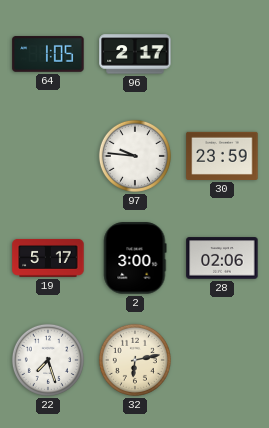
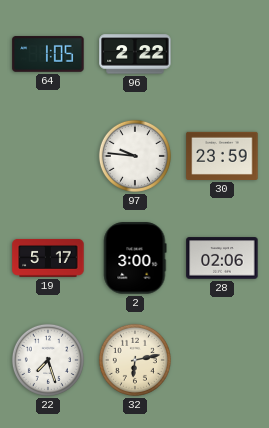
96: 2:17 -> 2:22
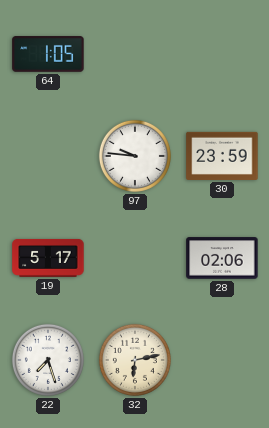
96: 2:22 -> none
2: 3:00 -> none
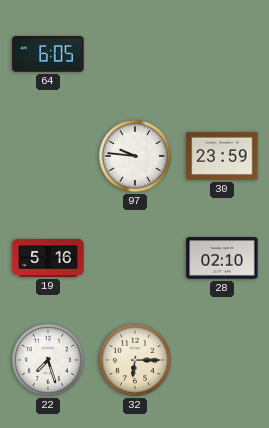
64: 1:05 -> 6:05
19: 5:17 -> 5:16
28: 02:06 -> 02:10
32: 6:13 -> 6:15
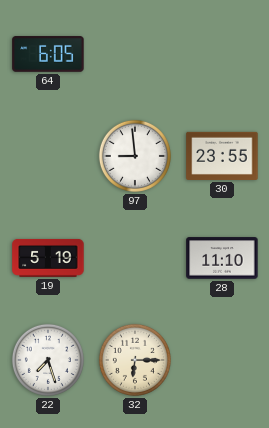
97: 9:46 -> 8:59
30: 23:59 -> 23:55
19: 5:16 -> 5:19
28: 02:10 -> 11:10
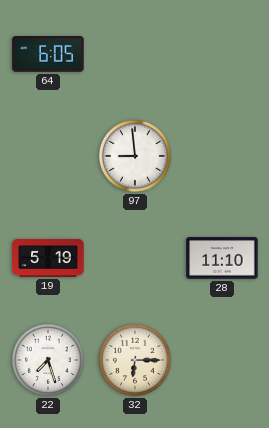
30: 23:55 -> none
